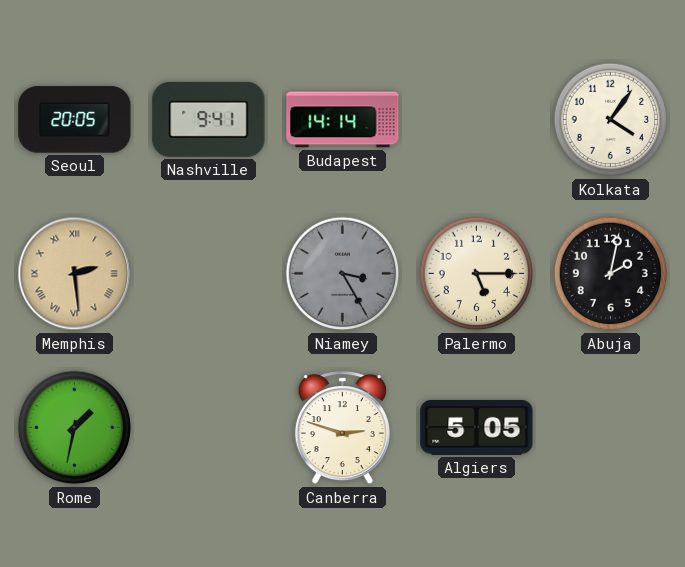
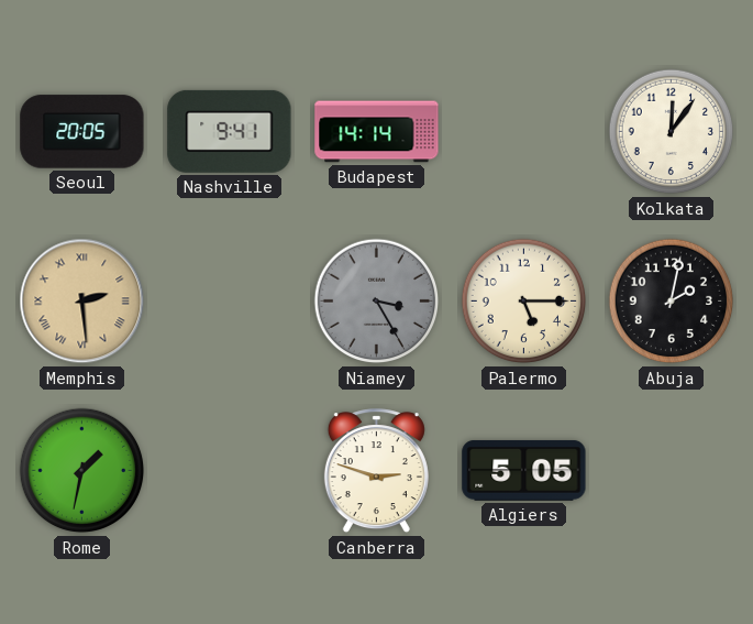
Kolkata: 4:06 -> 12:06
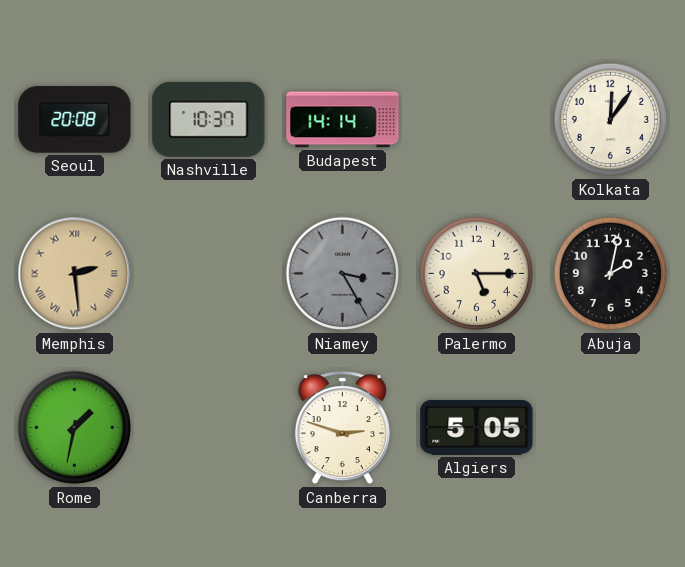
Seoul: 20:05 -> 20:08
Nashville: 9:41 -> 10:37
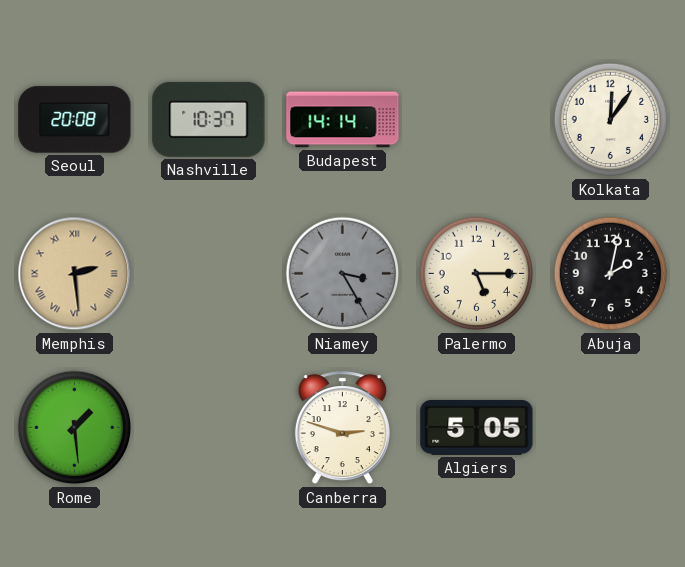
Rome: 1:32 -> 1:29
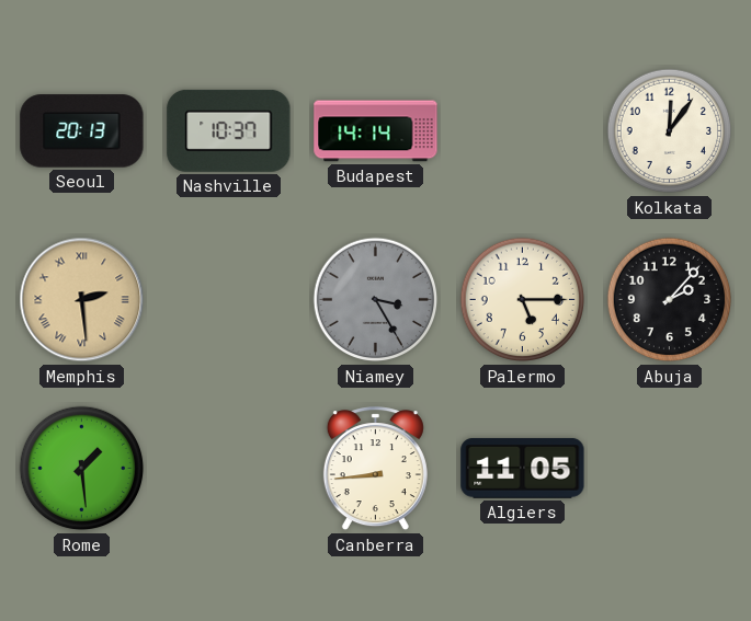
Seoul: 20:08 -> 20:13
Abuja: 2:02 -> 2:07
Canberra: 2:48 -> 8:44
Algiers: 5:05 -> 11:05
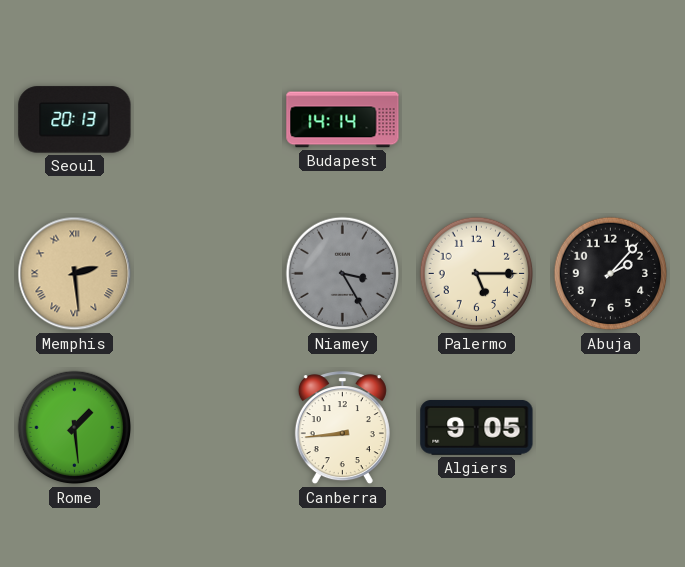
Nashville: 10:37 -> none
Kolkata: 12:06 -> none
Algiers: 11:05 -> 9:05
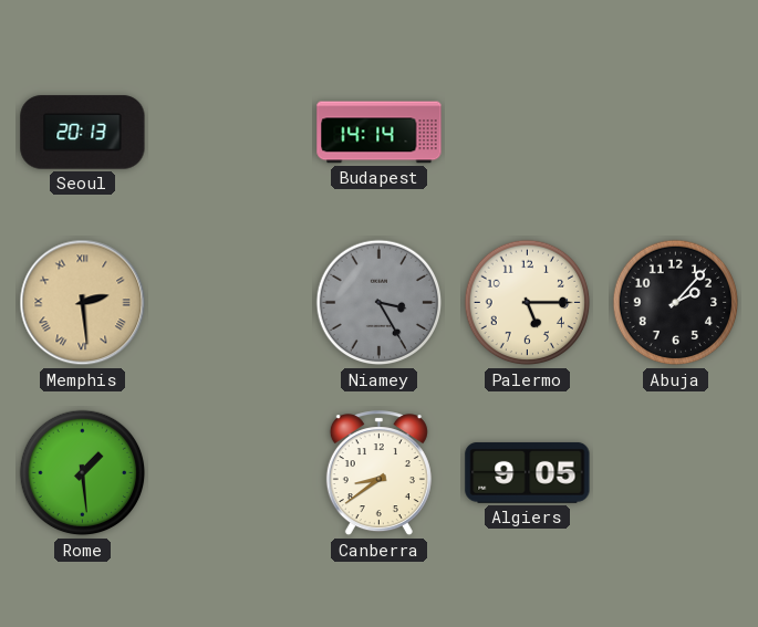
Canberra: 8:44 -> 8:39
